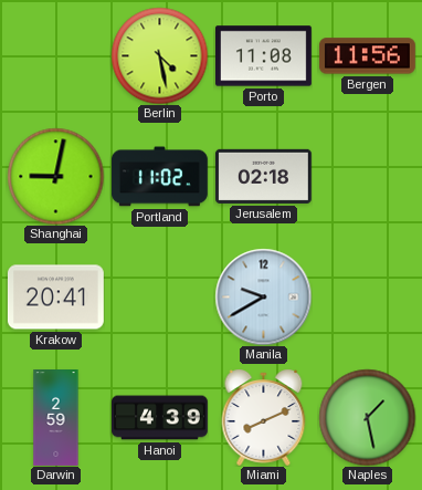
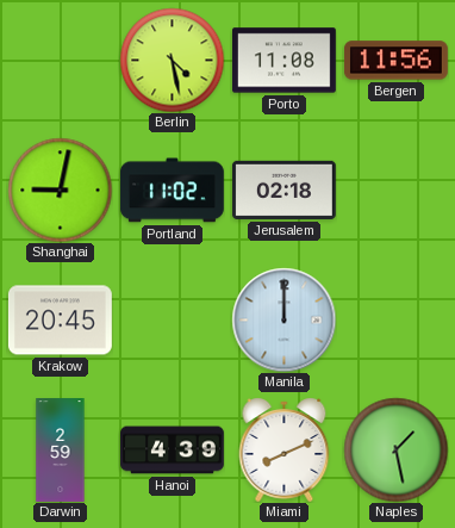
Krakow: 20:41 -> 20:45
Manila: 9:40 -> 12:00
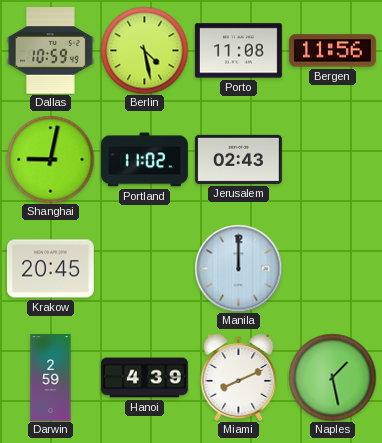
Dallas: none -> 10:59
Jerusalem: 02:18 -> 02:43
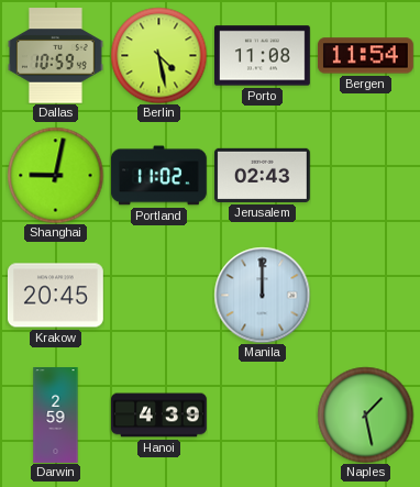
Bergen: 11:56 -> 11:54
Miami: 8:11 -> none
